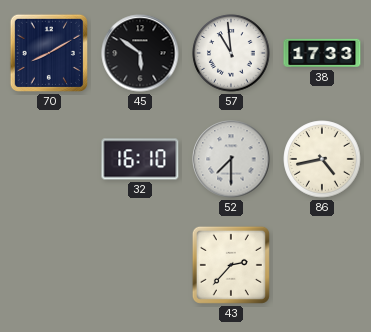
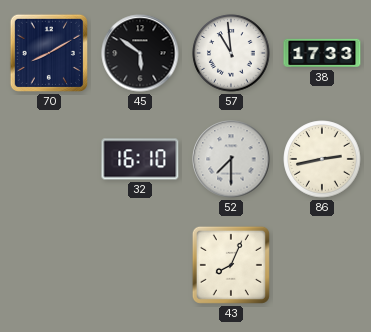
86: 4:43 -> 2:43
43: 2:37 -> 8:04
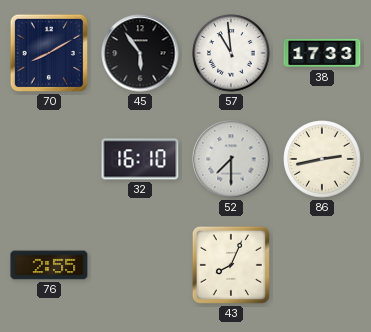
45: 5:51 -> 5:54
76: none -> 2:55
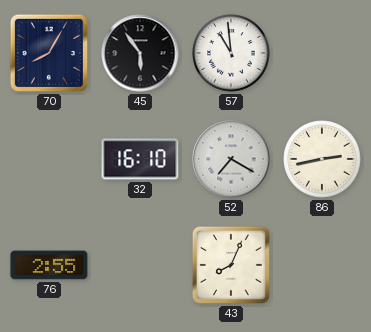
70: 8:10 -> 8:05
38: 17:33 -> none
52: 7:30 -> 7:20
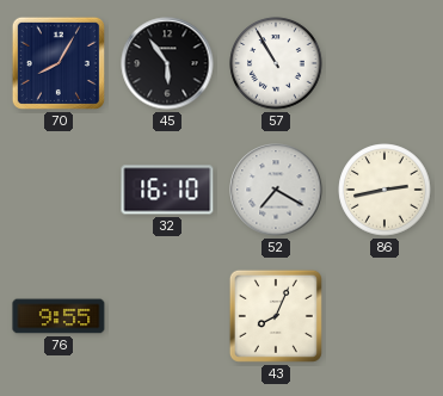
57: 10:59 -> 10:55
76: 2:55 -> 9:55
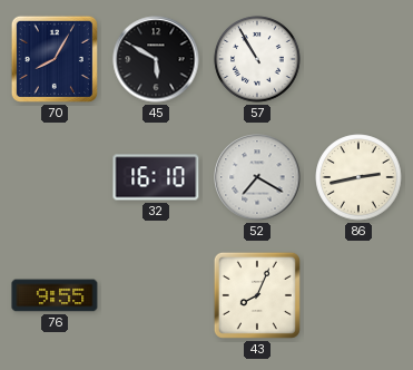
45: 5:54 -> 5:50
